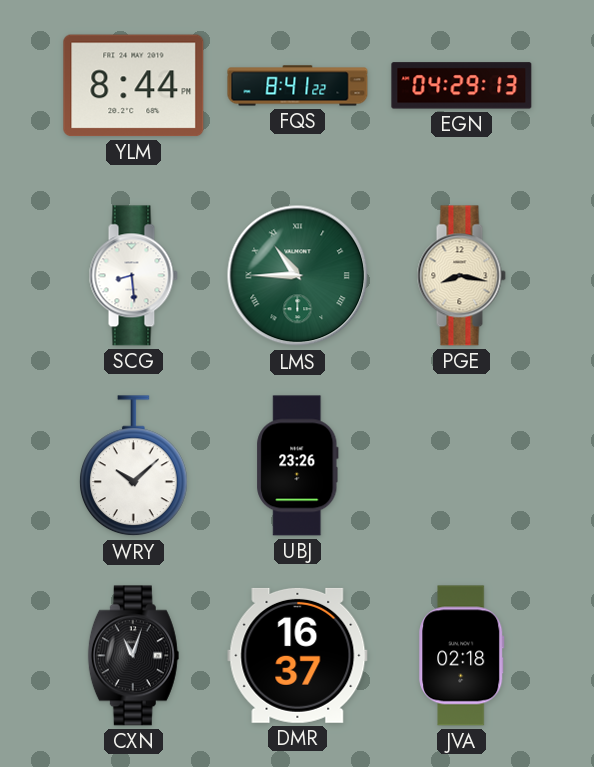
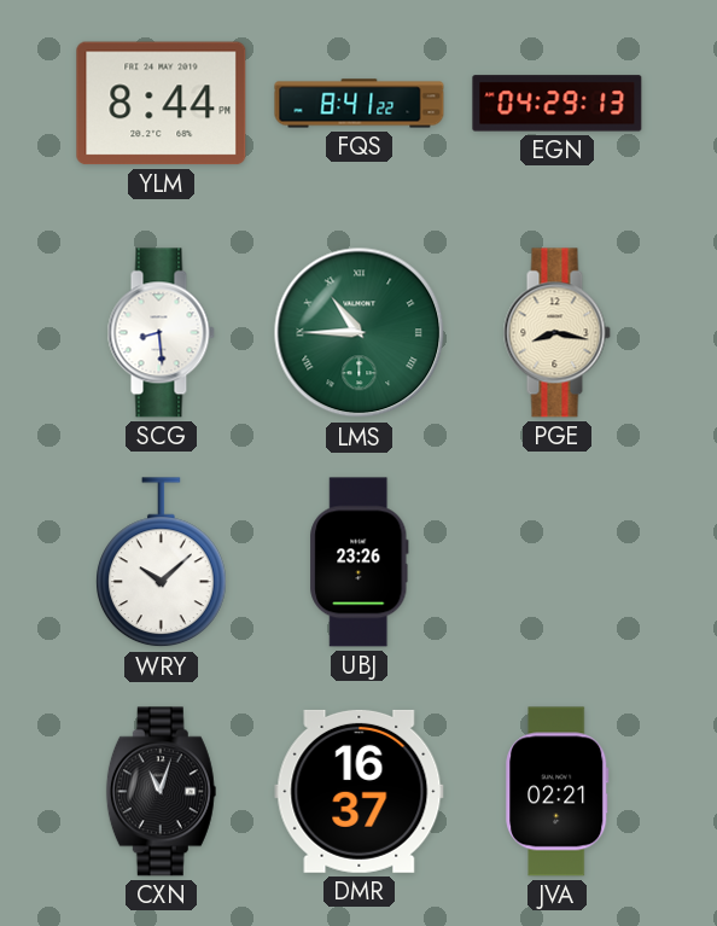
JVA: 02:18 -> 02:21
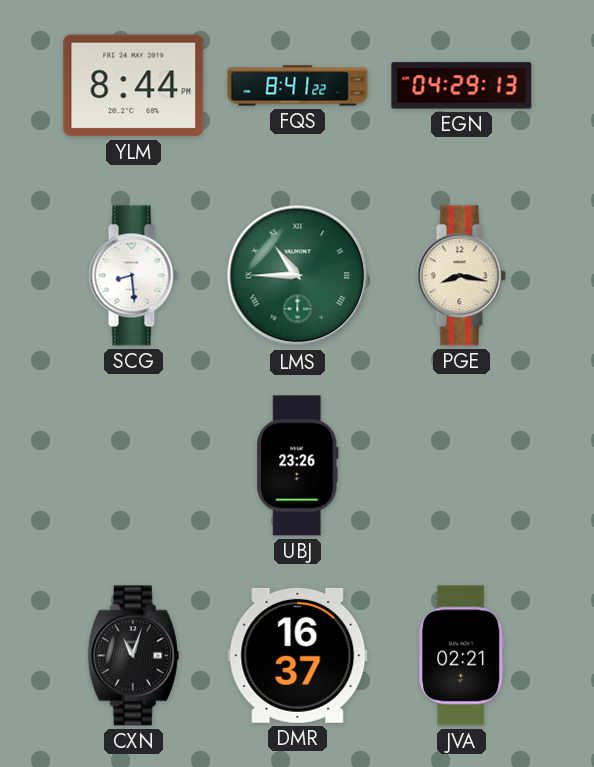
WRY: 10:08 -> none
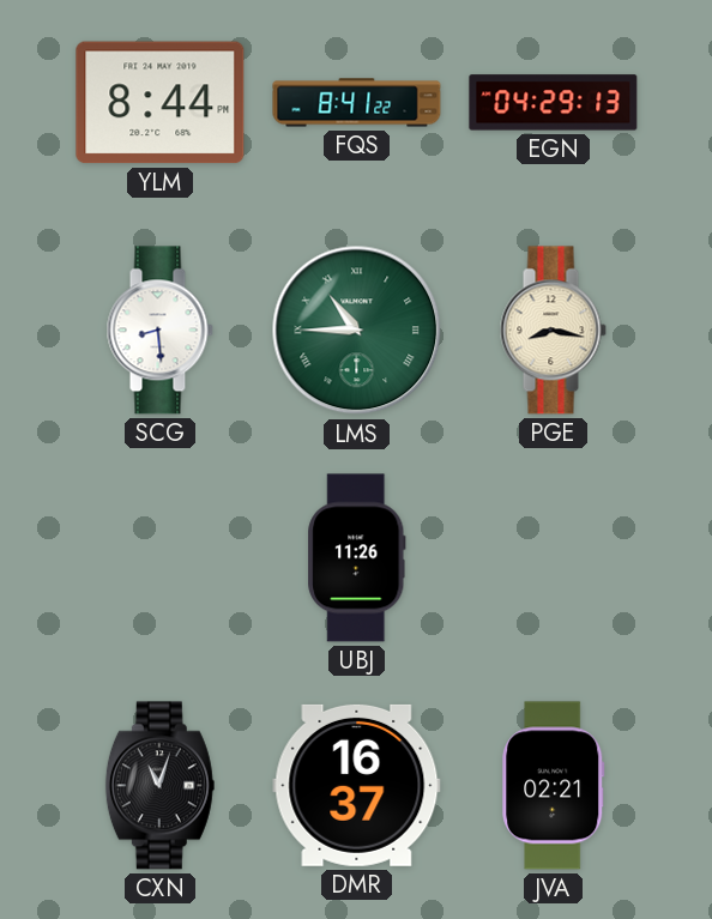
UBJ: 23:26 -> 11:26
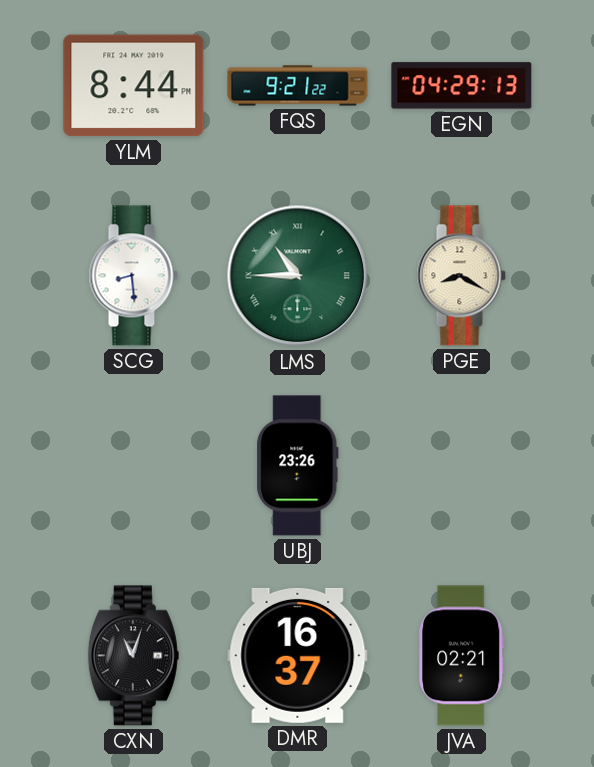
FQS: 8:41 -> 9:21
PGE: 8:17 -> 8:20
UBJ: 11:26 -> 23:26
